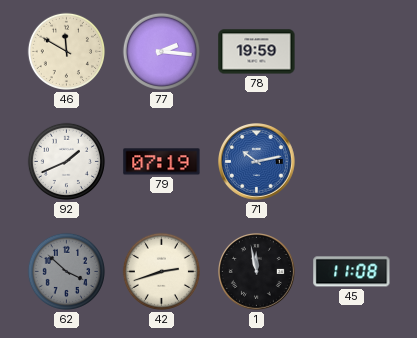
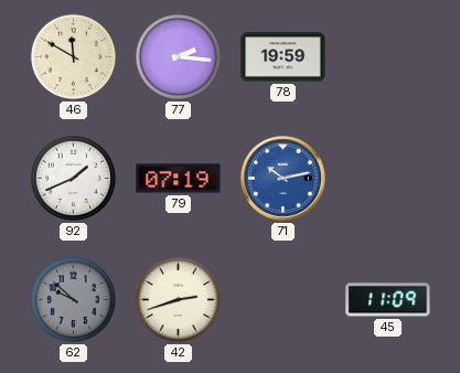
62: 3:52 -> 9:52
1: 11:58 -> none
45: 11:08 -> 11:09
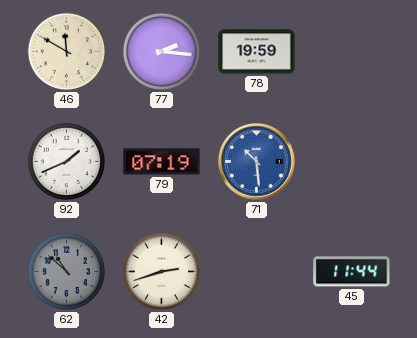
71: 10:13 -> 10:29
62: 9:52 -> 10:52
45: 11:09 -> 11:44
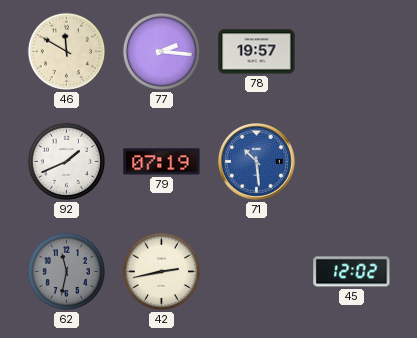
78: 19:59 -> 19:57
62: 10:52 -> 11:32
42: 2:42 -> 2:43
45: 11:44 -> 12:02
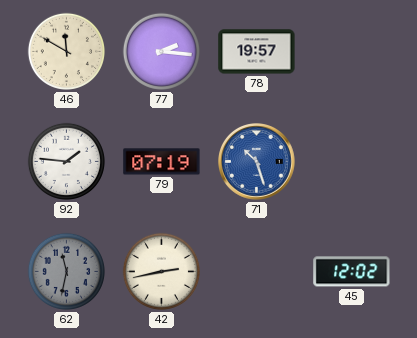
92: 1:41 -> 1:46
71: 10:29 -> 10:27
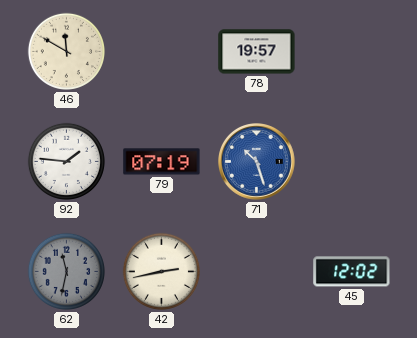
77: 2:16 -> none
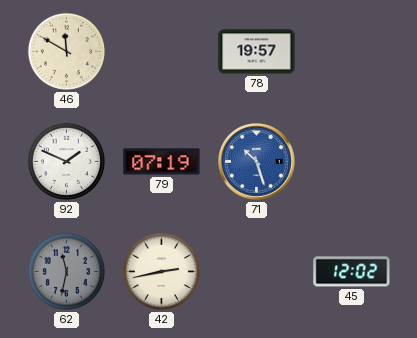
92: 1:46 -> 1:49
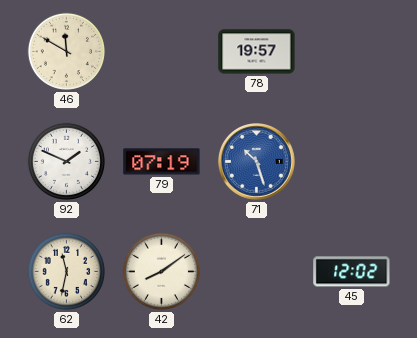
62 dial: grey -> cream
42: 2:43 -> 8:09
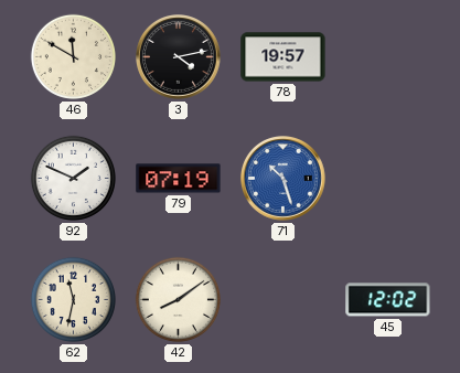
3: none -> 4:13
